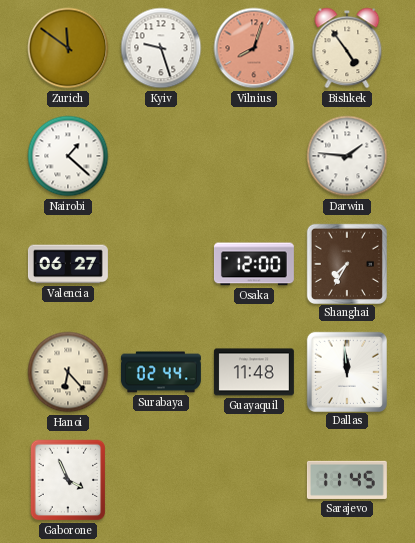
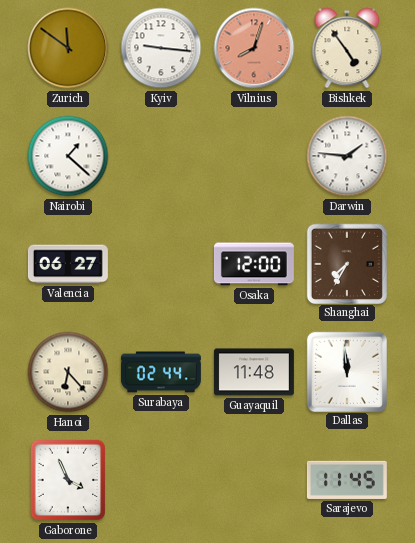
Kyiv: 9:27 -> 9:16
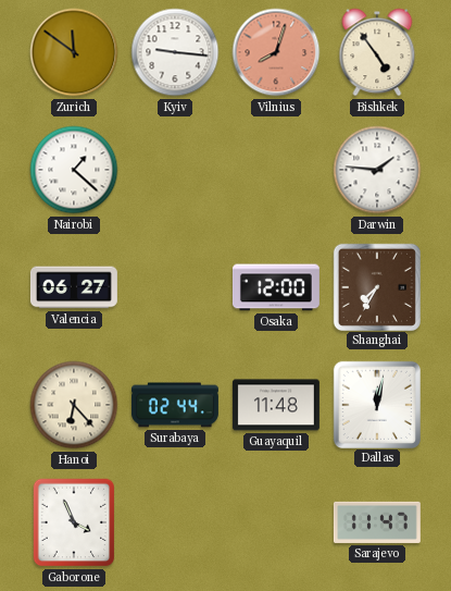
Dallas: 11:59 -> 12:02
Sarajevo: 11:45 -> 11:47
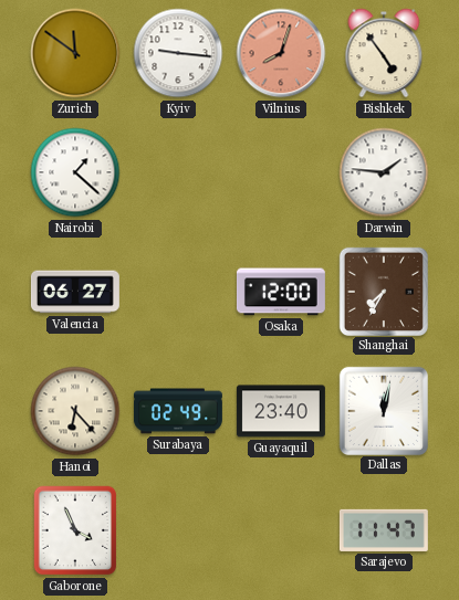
Surabaya: 02:44 -> 02:49
Guayaquil: 11:48 -> 23:40
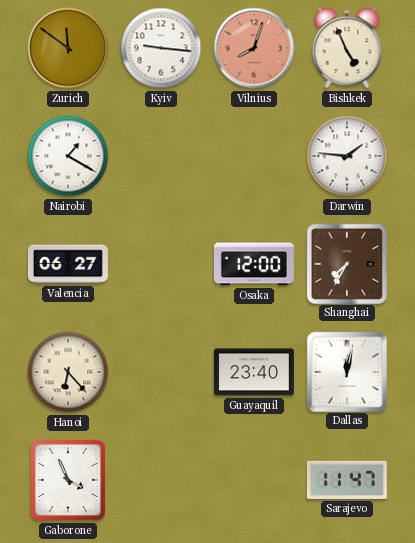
Bishkek: 4:54 -> 4:56
Nairobi: 1:22 -> 1:20
Surabaya: 02:49 -> none
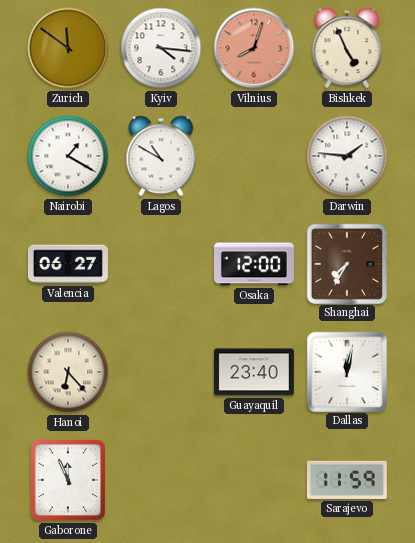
Kyiv: 9:16 -> 4:16
Lagos: none -> 10:50
Gaborone: 3:56 -> 11:56
Sarajevo: 11:47 -> 11:59
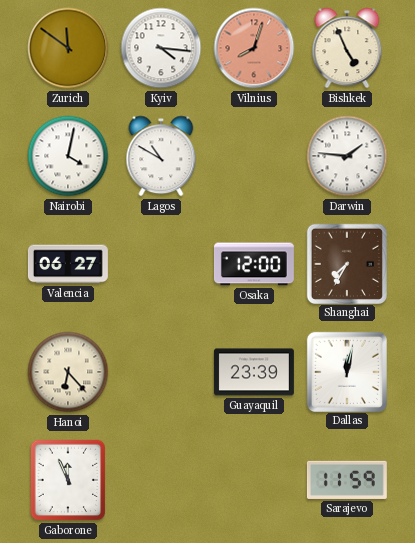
Nairobi: 1:20 -> 4:02
Guayaquil: 23:40 -> 23:39
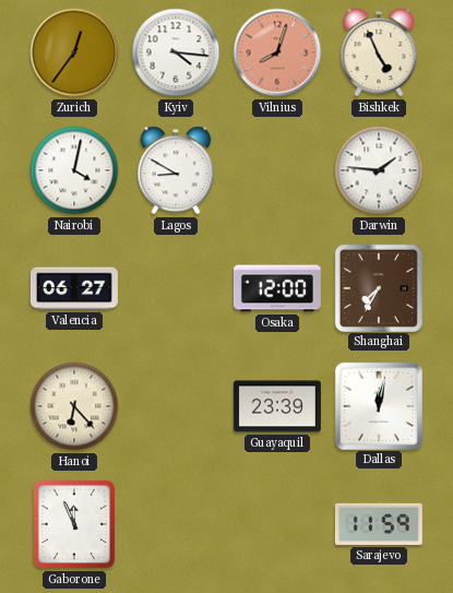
Zurich: 11:51 -> 12:36
Lagos: 10:50 -> 8:50
